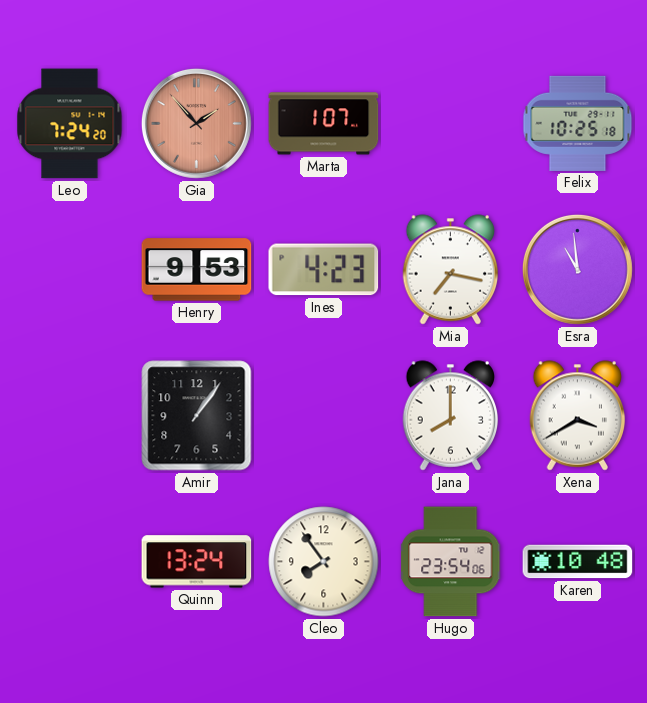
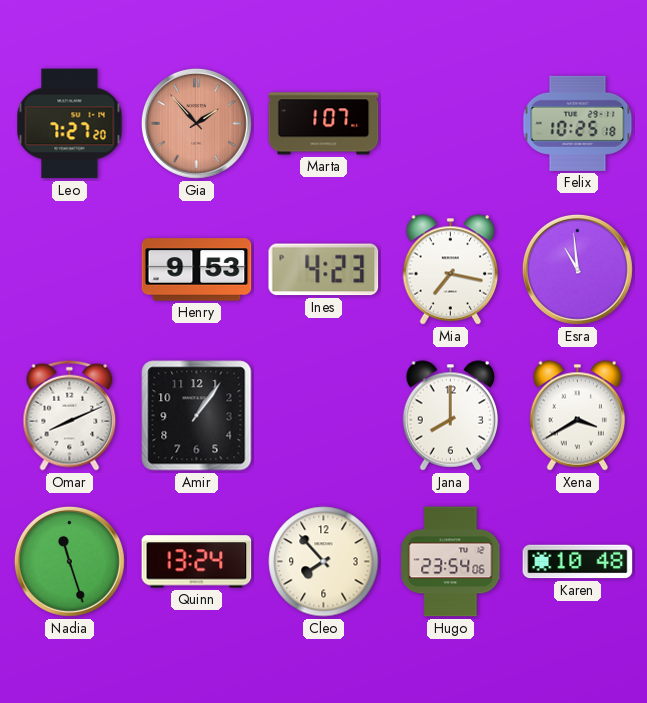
Leo: 7:24 -> 7:27
Omar: none -> 8:11
Nadia: none -> 11:27
Cleo: 7:54 -> 7:53
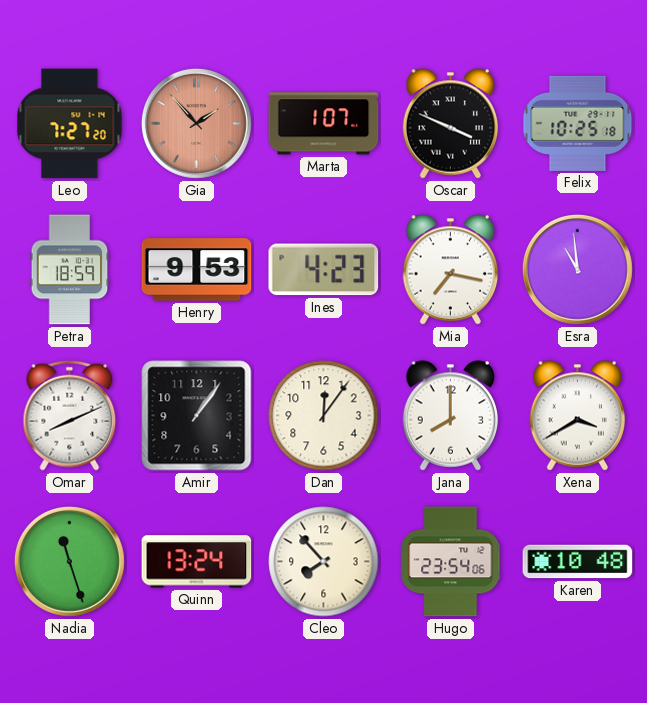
Oscar: none -> 3:49
Petra: none -> 18:59
Dan: none -> 12:06
